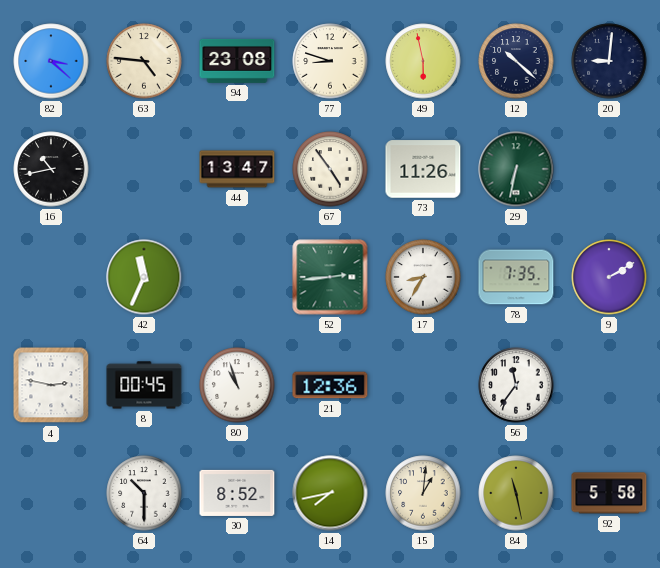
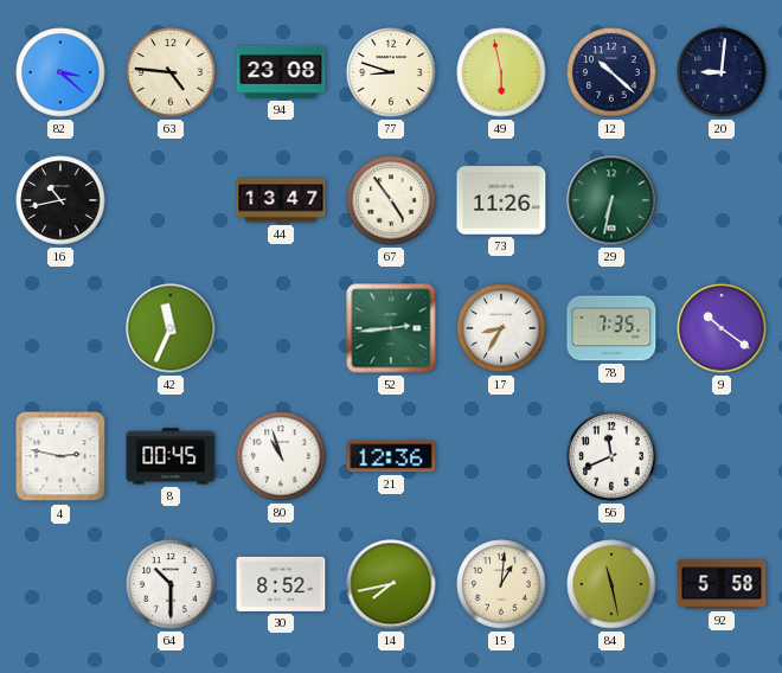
9: 2:10 -> 10:21
56: 11:36 -> 11:41
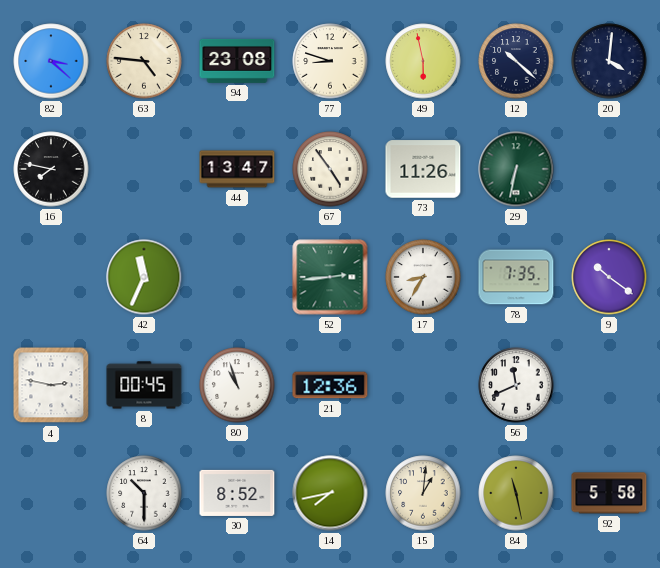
20: 9:01 -> 4:01
16: 10:43 -> 7:47
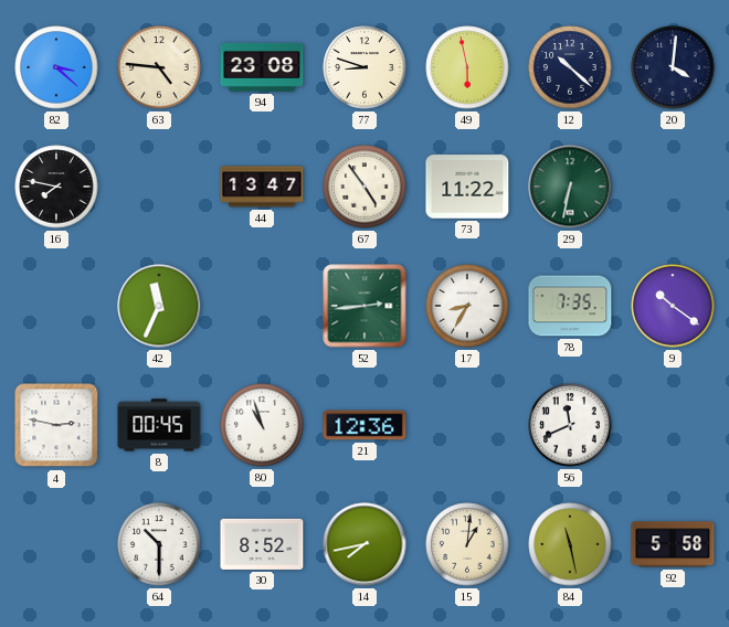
73: 11:26 -> 11:22
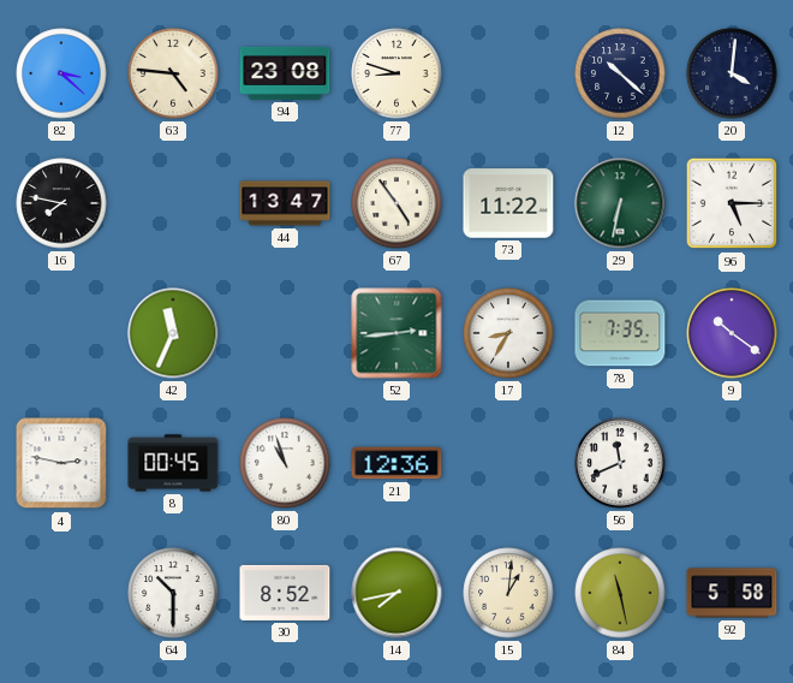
49: 5:58 -> none
96: none -> 5:15
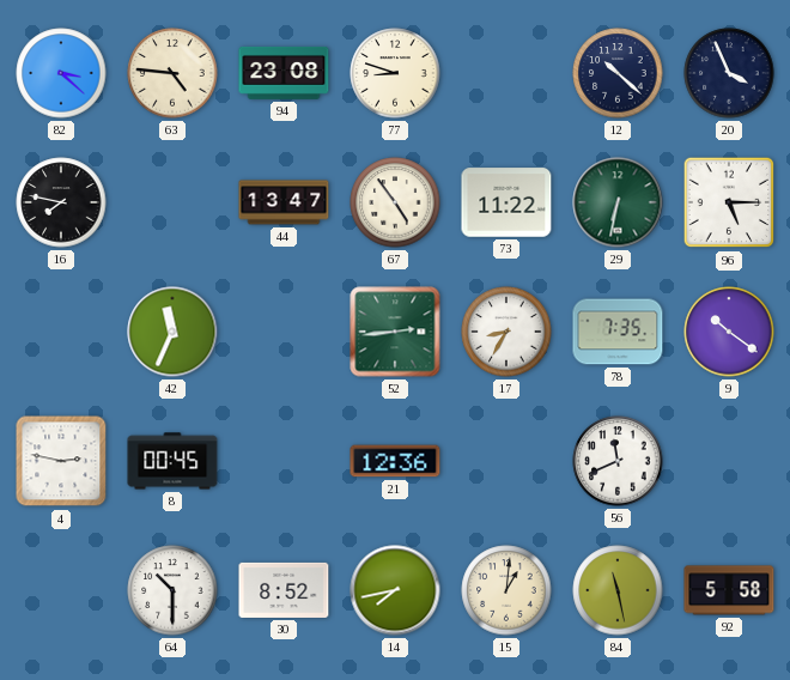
20: 4:01 -> 3:56
80: 10:57 -> none
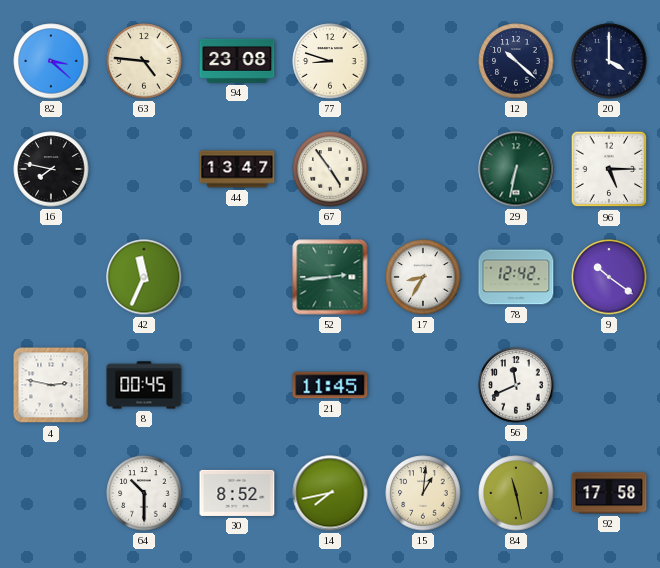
20: 3:56 -> 4:00
73: 11:22 -> none
78: 7:35 -> 12:42
21: 12:36 -> 11:45
92: 5:58 -> 17:58
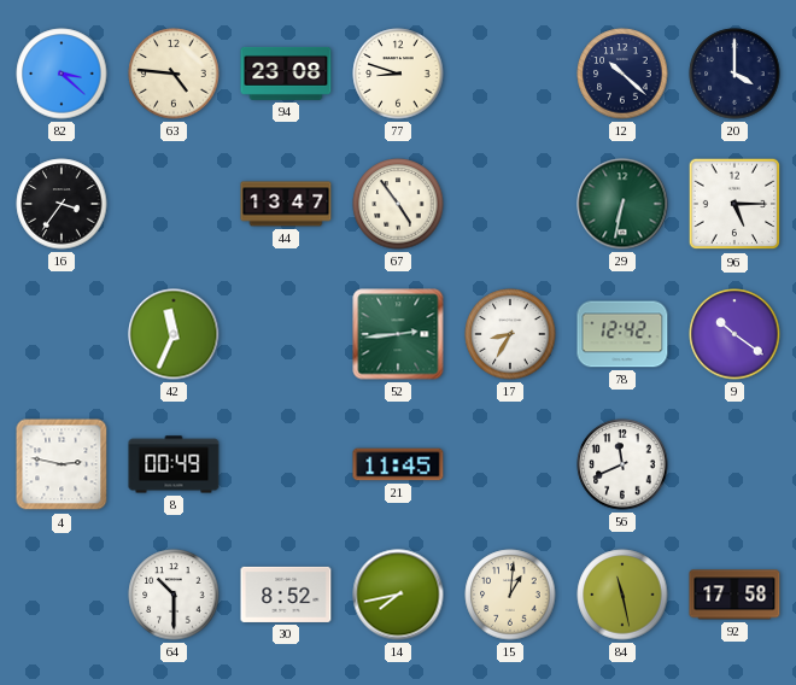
16: 7:47 -> 3:36
8: 00:45 -> 00:49
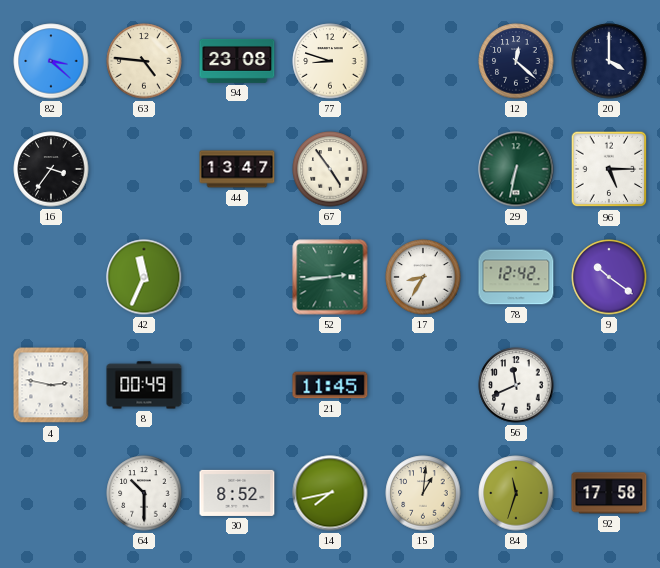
12: 10:22 -> 12:22
84: 11:28 -> 11:33
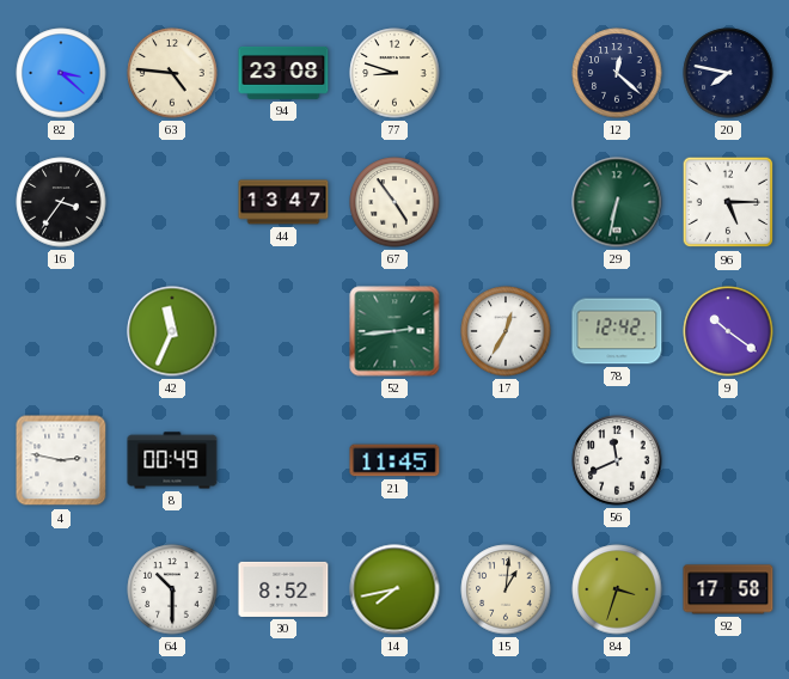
20: 4:00 -> 7:47
17: 8:35 -> 12:35
84: 11:33 -> 3:33
